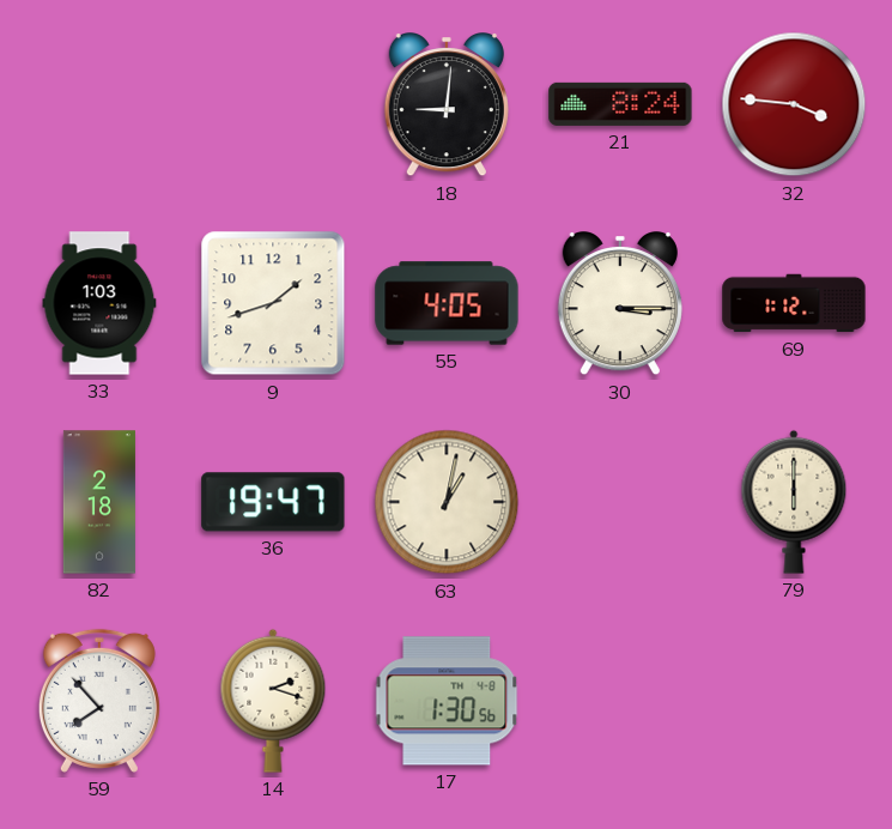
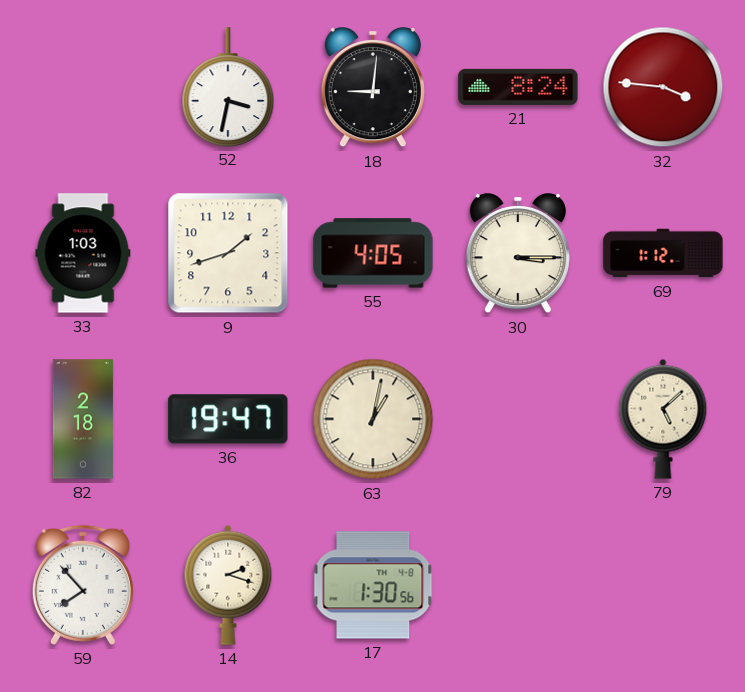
52: none -> 3:32
79: 6:00 -> 5:08
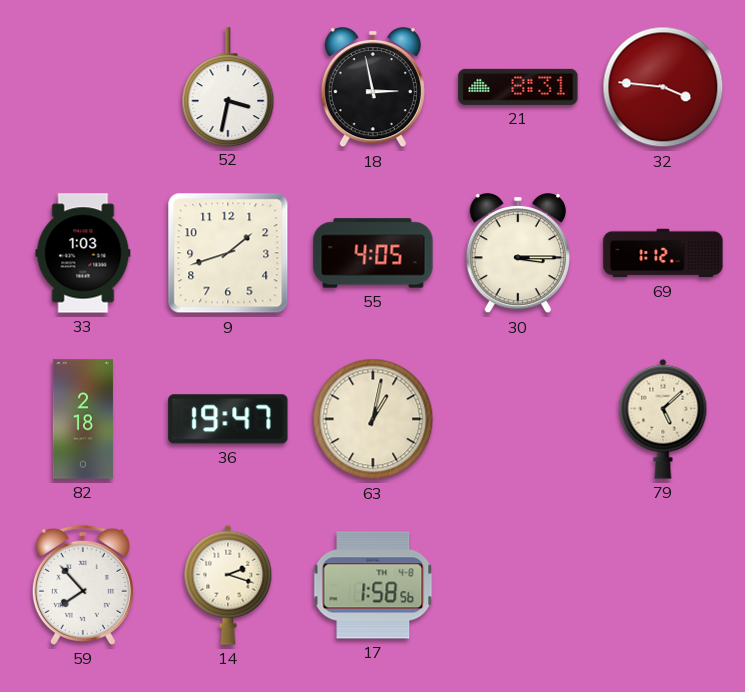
18: 9:01 -> 2:58
21: 8:24 -> 8:31
17: 1:30 -> 1:58
